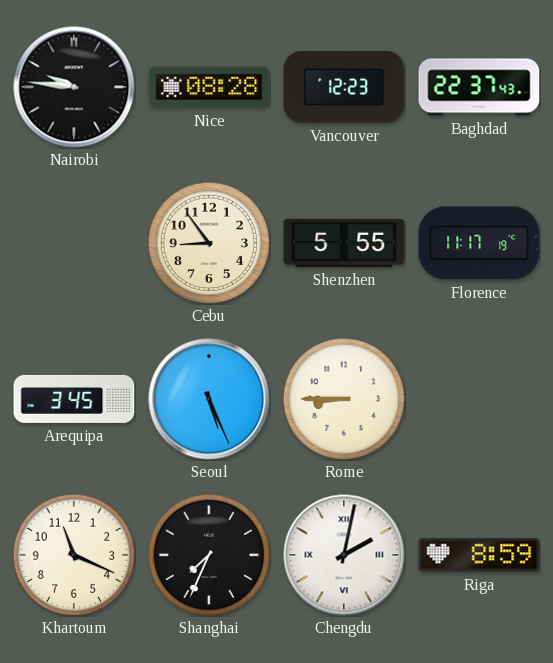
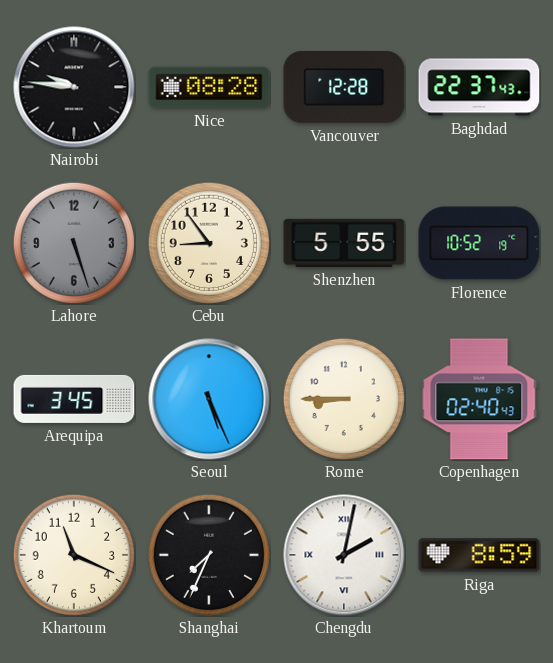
Vancouver: 12:23 -> 12:28
Lahore: none -> 5:27
Florence: 11:17 -> 10:52
Copenhagen: none -> 02:40
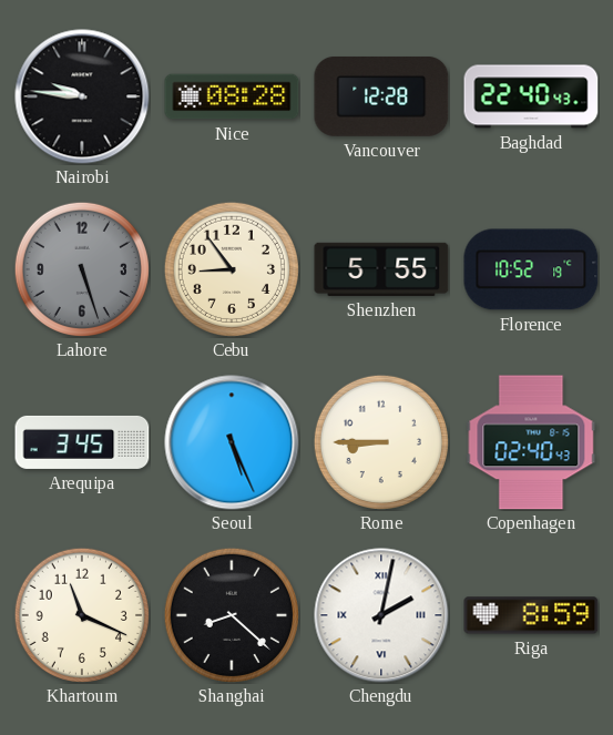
Baghdad: 22:37 -> 22:40
Shanghai: 7:34 -> 8:22
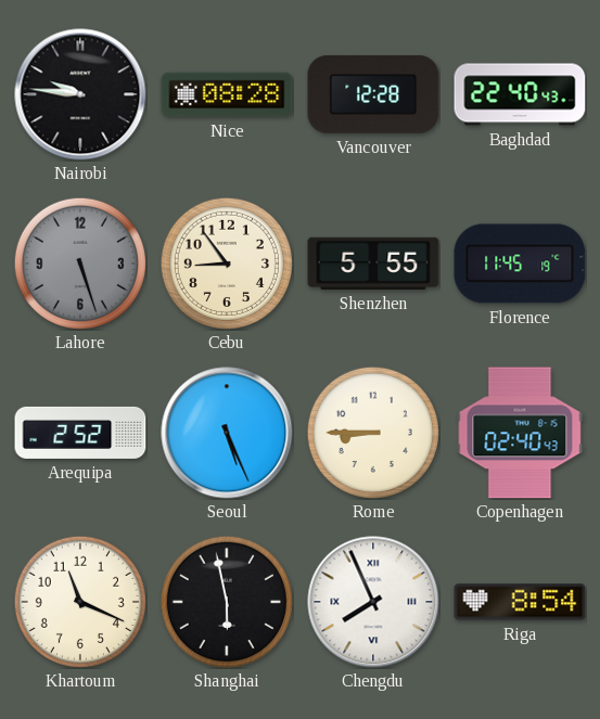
Florence: 10:52 -> 11:45
Arequipa: 3:45 -> 2:52
Shanghai: 8:22 -> 5:58
Chengdu: 2:02 -> 7:56
Riga: 8:59 -> 8:54
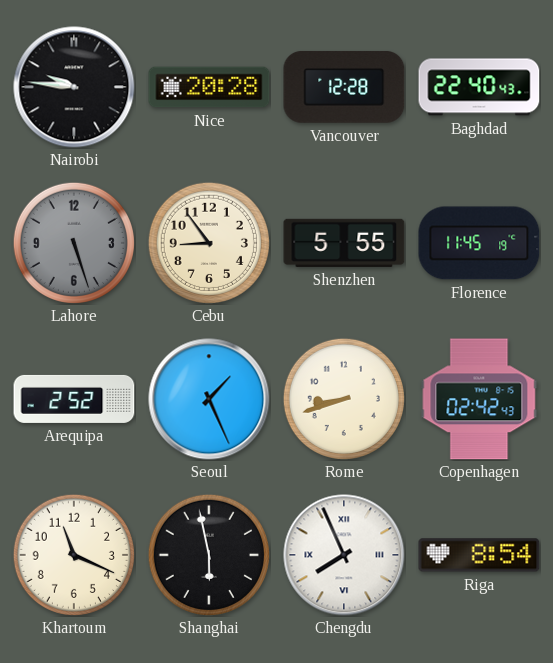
Nice: 08:28 -> 20:28
Seoul: 5:26 -> 1:26
Rome: 8:45 -> 8:42
Copenhagen: 02:40 -> 02:42
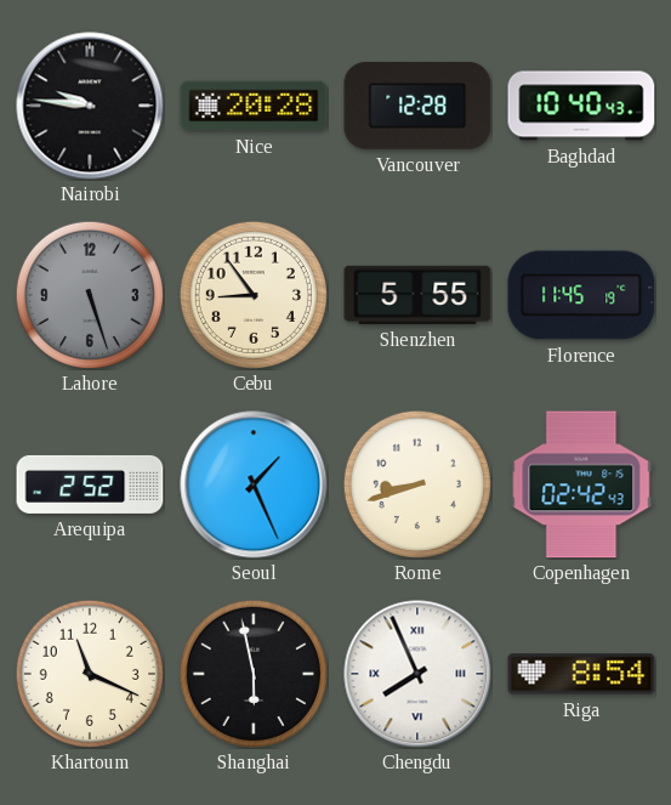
Baghdad: 22:40 -> 10:40
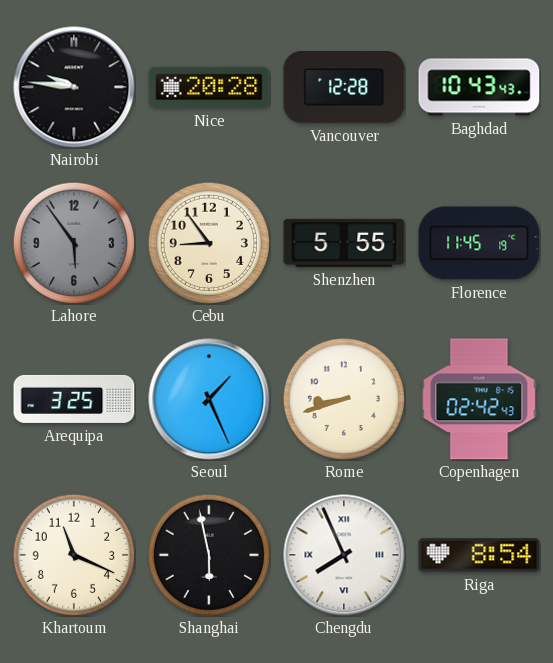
Baghdad: 10:40 -> 10:43
Lahore: 5:27 -> 5:54
Arequipa: 2:52 -> 3:25
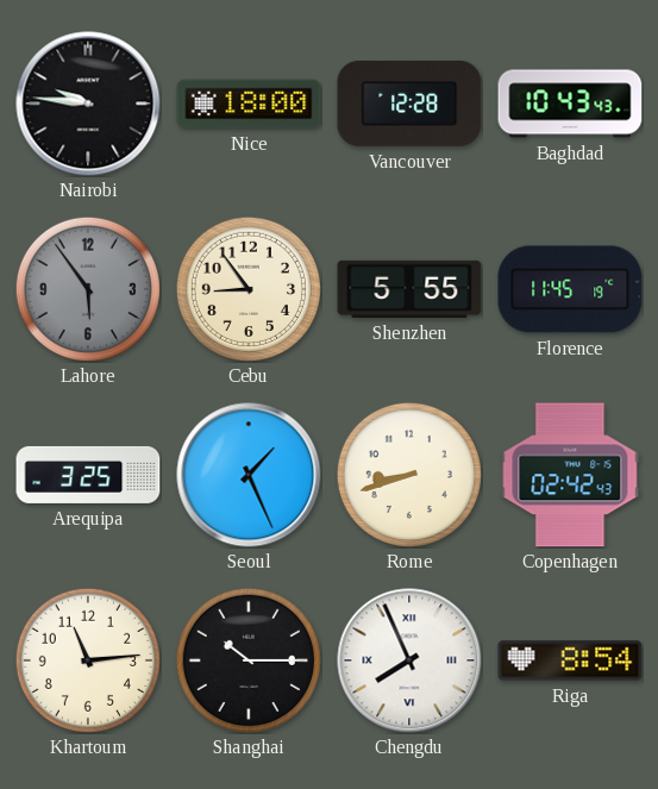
Nice: 20:28 -> 18:00
Khartoum: 11:19 -> 11:14
Shanghai: 5:58 -> 10:15
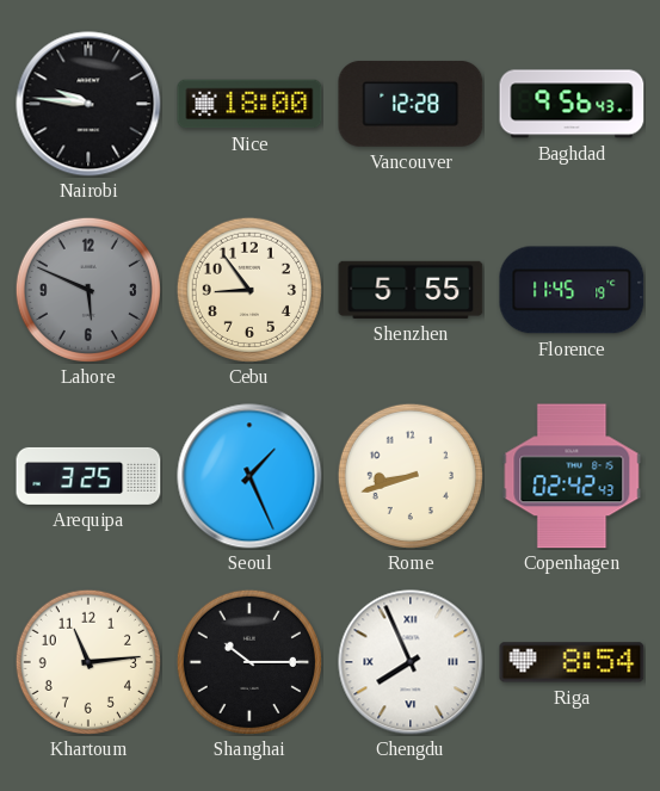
Baghdad: 10:43 -> 9:56
Lahore: 5:54 -> 5:49
